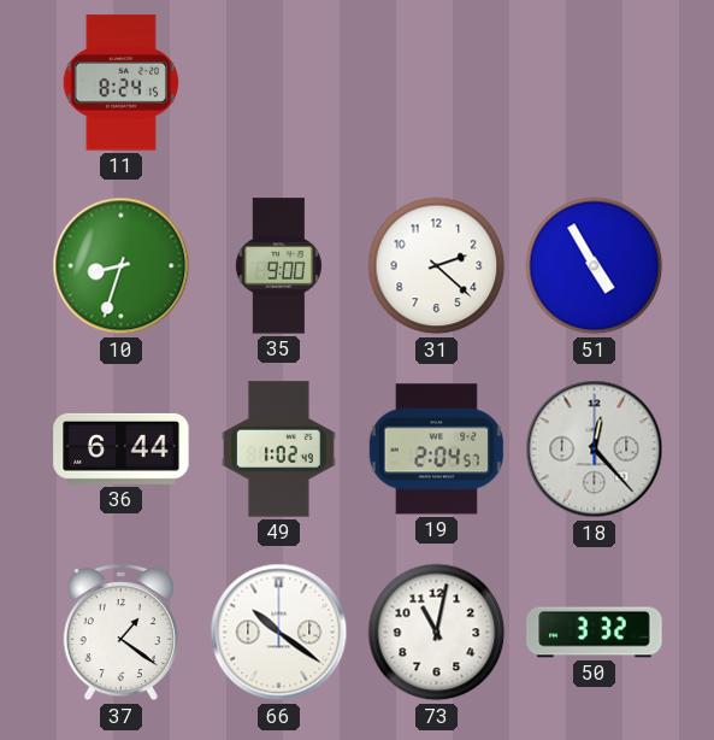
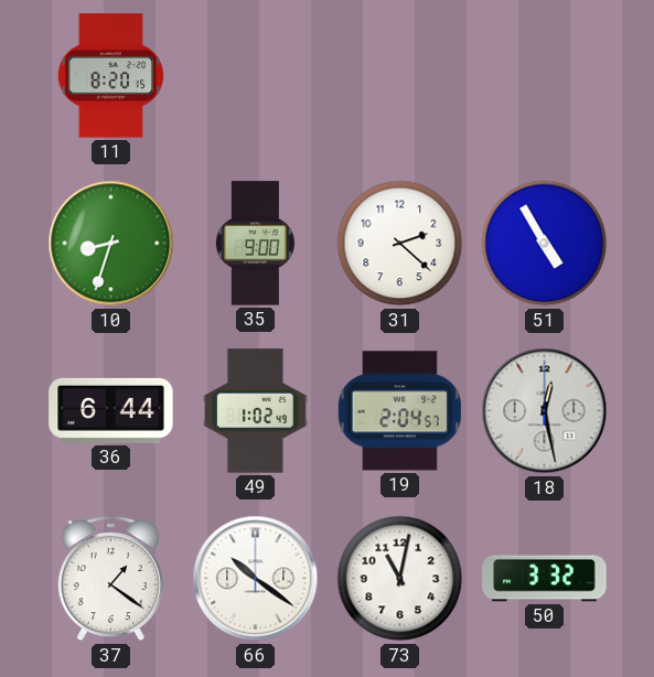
11: 8:24 -> 8:20
18: 12:23 -> 12:28
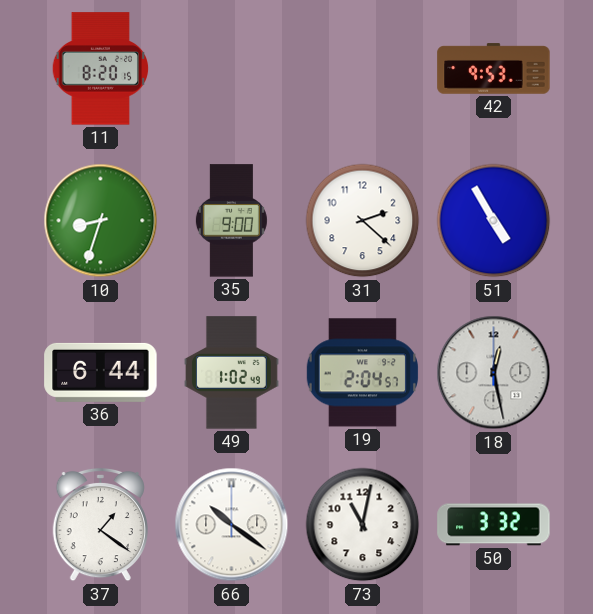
42: none -> 9:53
